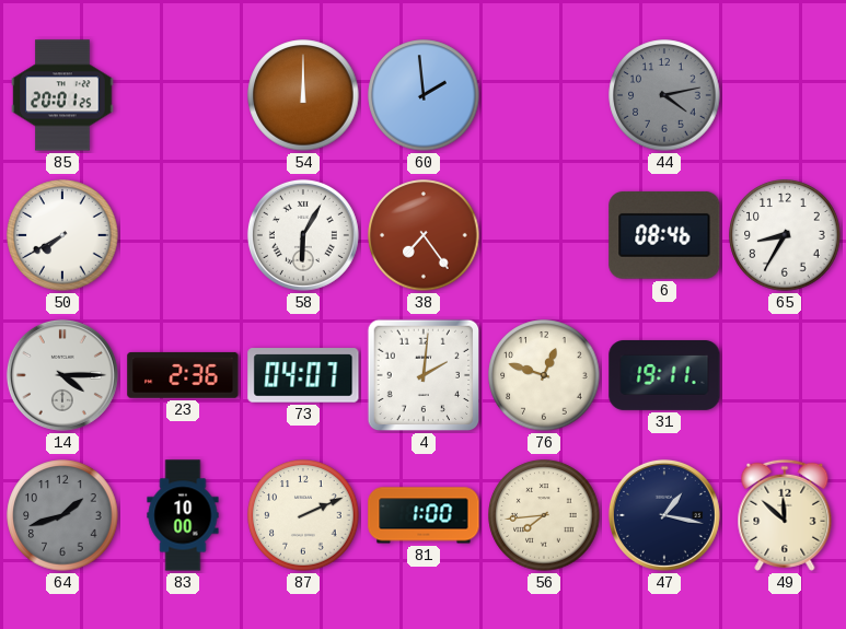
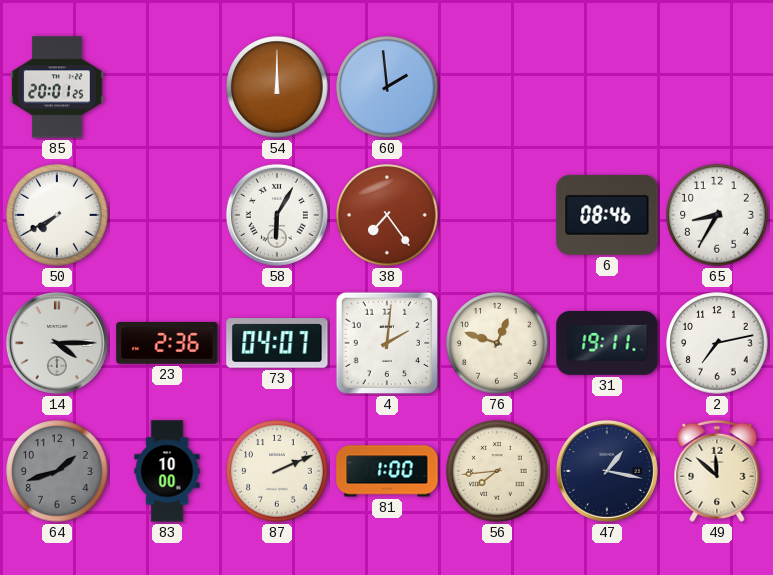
44: 4:13 -> none
2: none -> 7:13
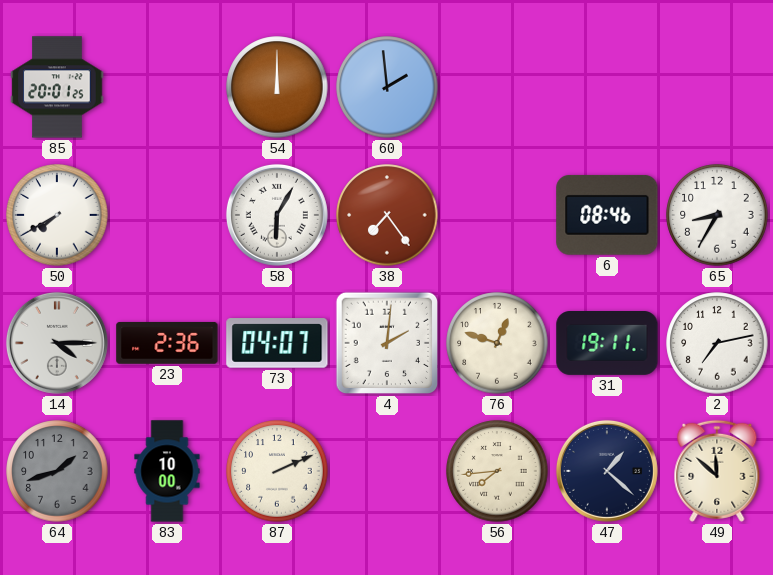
81: 1:00 -> none
47: 1:17 -> 1:22
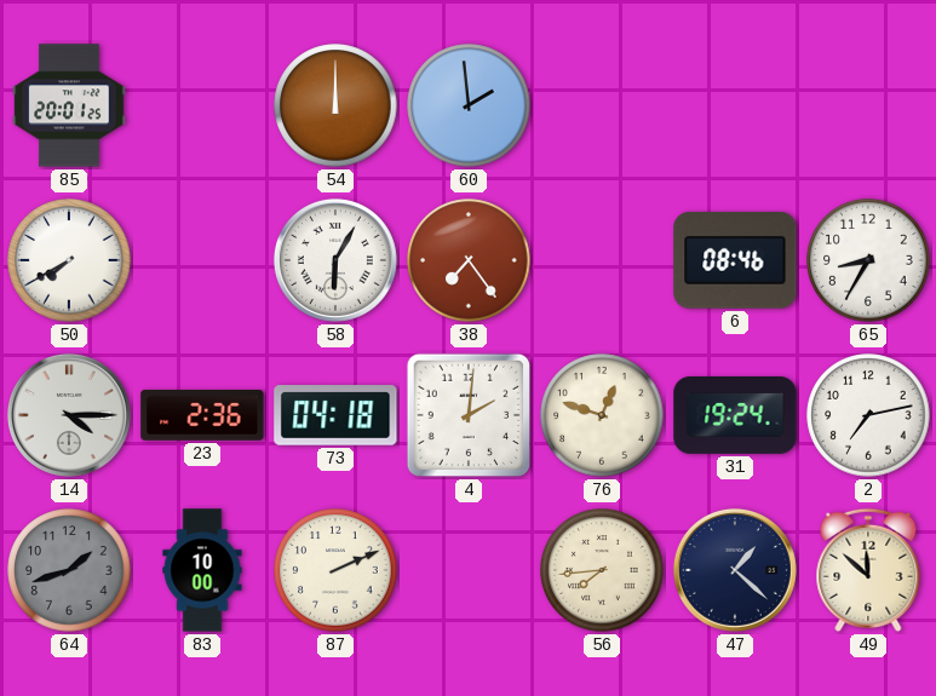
73: 04:07 -> 04:18
31: 19:11 -> 19:24
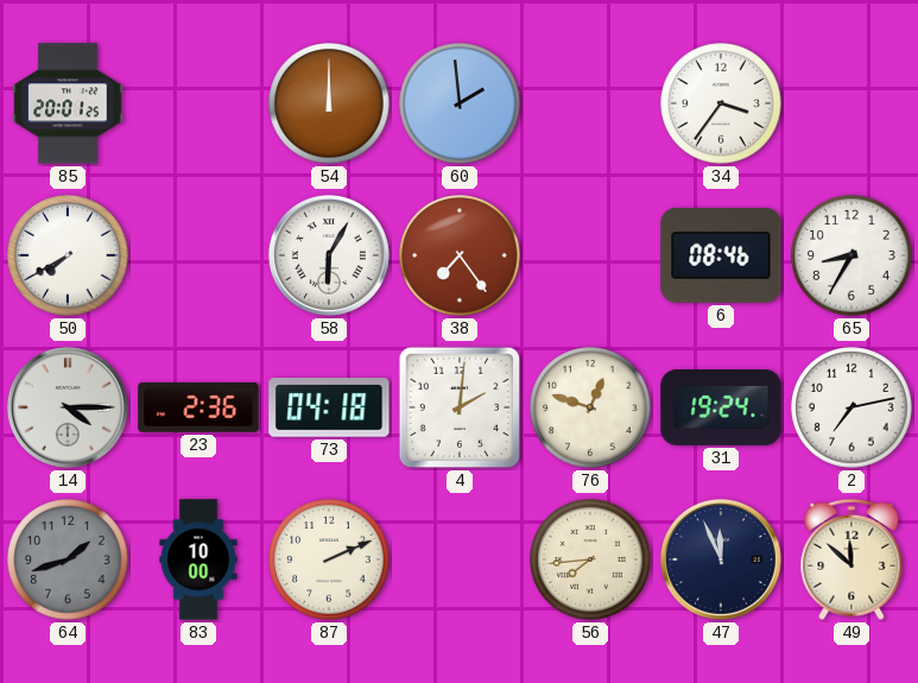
34: none -> 3:36
47: 1:22 -> 11:56
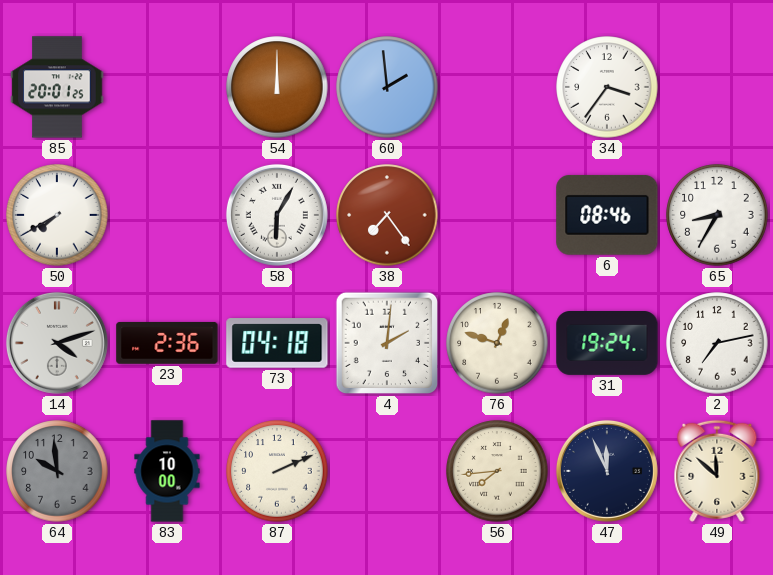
14: 4:15 -> 4:12
64: 1:42 -> 9:59
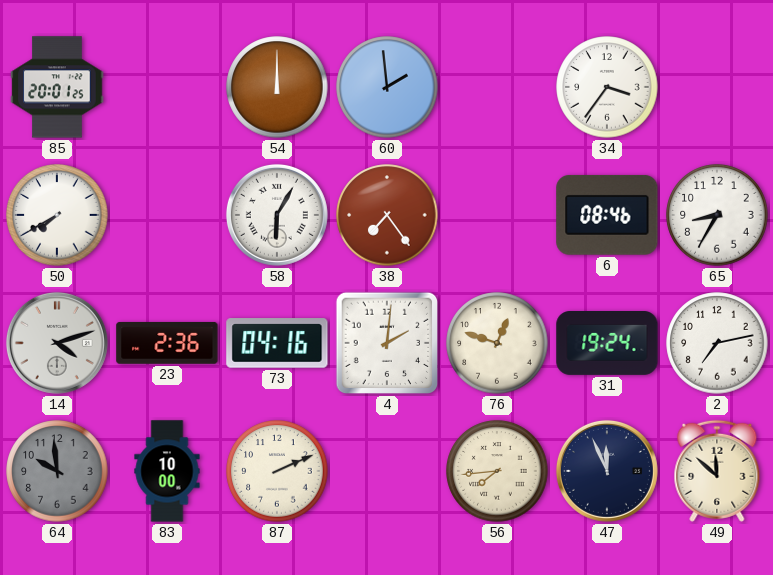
73: 04:18 -> 04:16
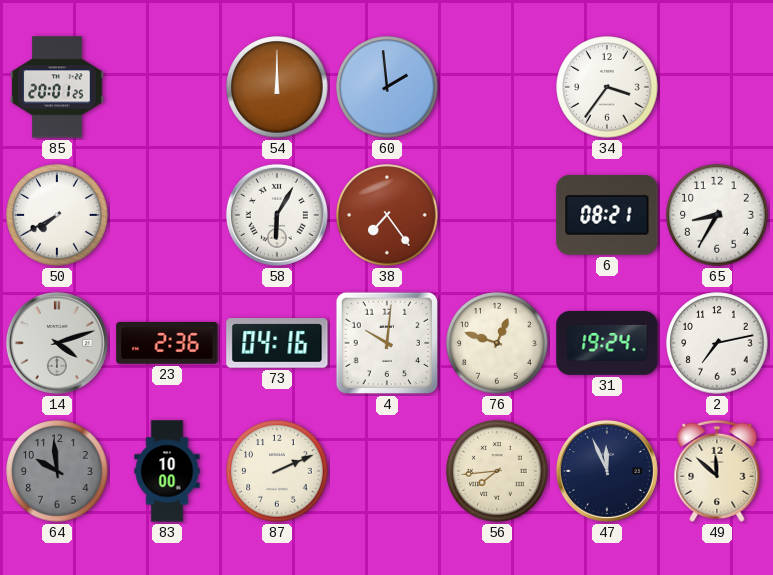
6: 08:46 -> 08:21
4: 2:01 -> 10:01
